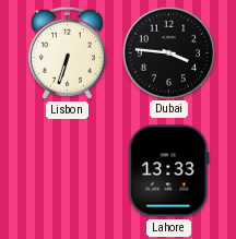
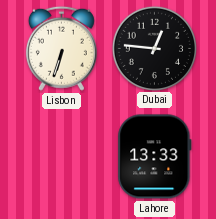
Dubai: 3:46 -> 12:46
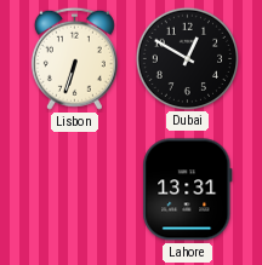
Dubai: 12:46 -> 12:50
Lahore: 13:33 -> 13:31
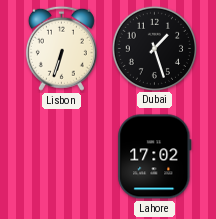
Dubai: 12:50 -> 1:27
Lahore: 13:31 -> 17:02
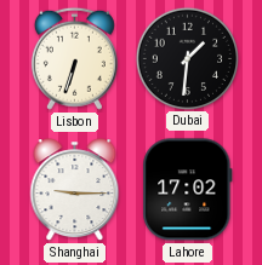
Dubai: 1:27 -> 1:31
Shanghai: none -> 9:15
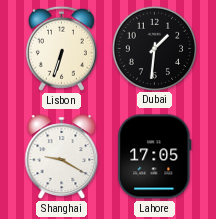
Shanghai: 9:15 -> 9:20
Lahore: 17:02 -> 17:05
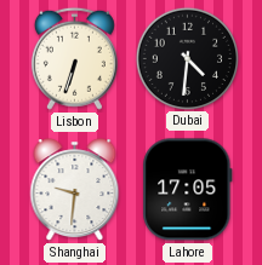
Dubai: 1:31 -> 4:31
Shanghai: 9:20 -> 9:31
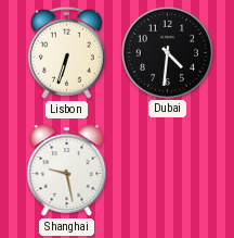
Shanghai: 9:31 -> 9:28
Lahore: 17:05 -> none
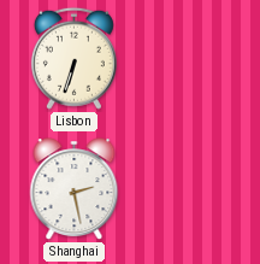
Dubai: 4:31 -> none
Shanghai: 9:28 -> 2:28
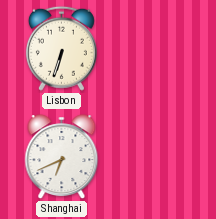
Shanghai: 2:28 -> 6:41
